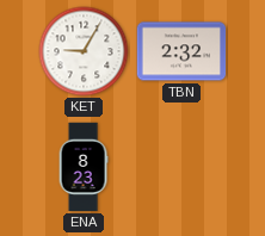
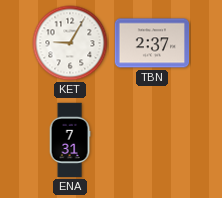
TBN: 2:32 -> 2:37
ENA: 8:23 -> 7:31
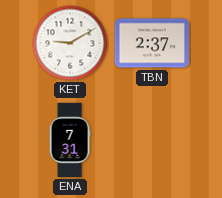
KET: 9:05 -> 9:10
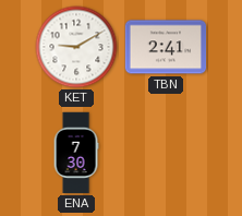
TBN: 2:37 -> 2:41
ENA: 7:31 -> 7:30
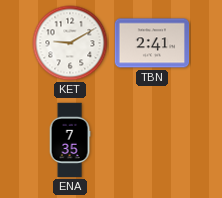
ENA: 7:30 -> 7:35
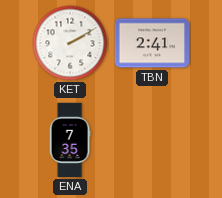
KET: 9:10 -> 2:10
